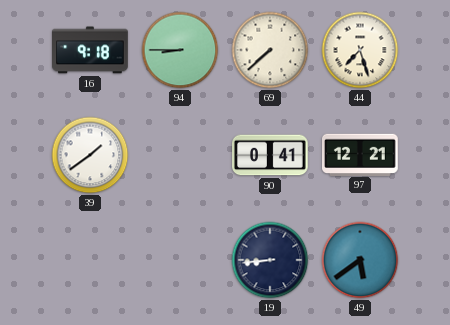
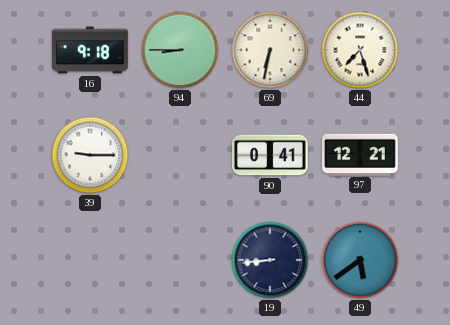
69: 7:38 -> 6:32
39: 1:39 -> 9:15
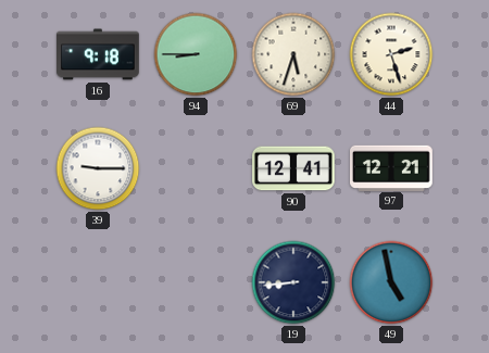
69: 6:32 -> 5:33
44: 7:27 -> 2:27
90: 0:41 -> 12:41
49: 5:39 -> 4:58
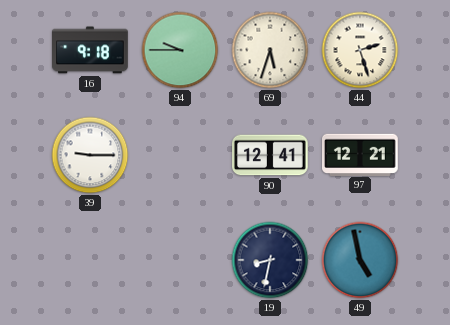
94: 8:45 -> 9:45
19: 8:44 -> 8:32
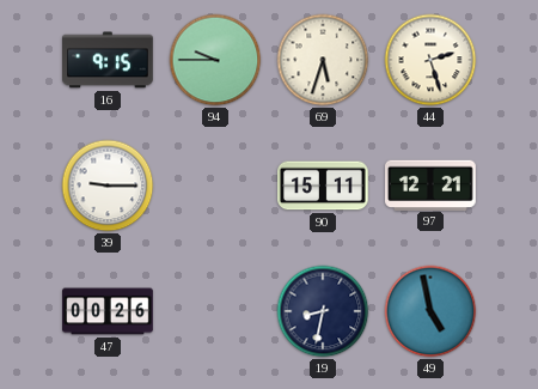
16: 9:18 -> 9:15
90: 12:41 -> 15:11
47: none -> 00:26
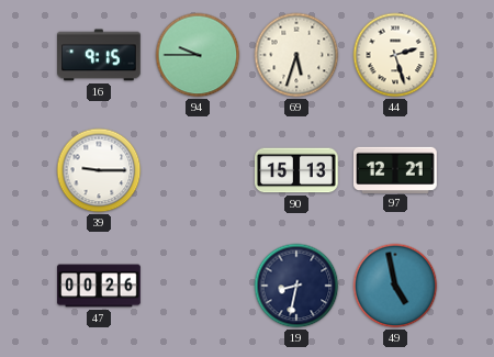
90: 15:11 -> 15:13
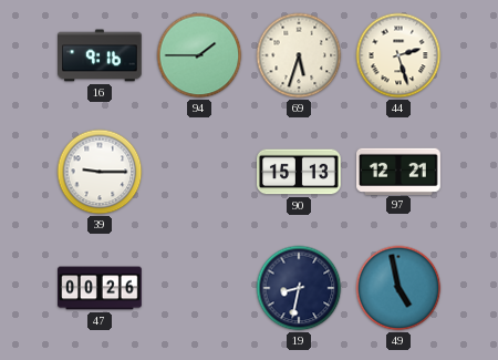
16: 9:15 -> 9:16
94: 9:45 -> 1:45
